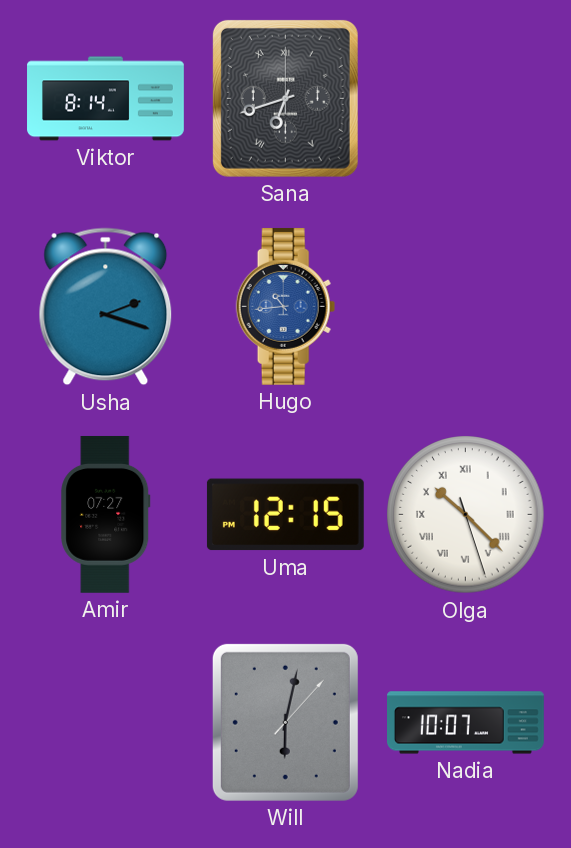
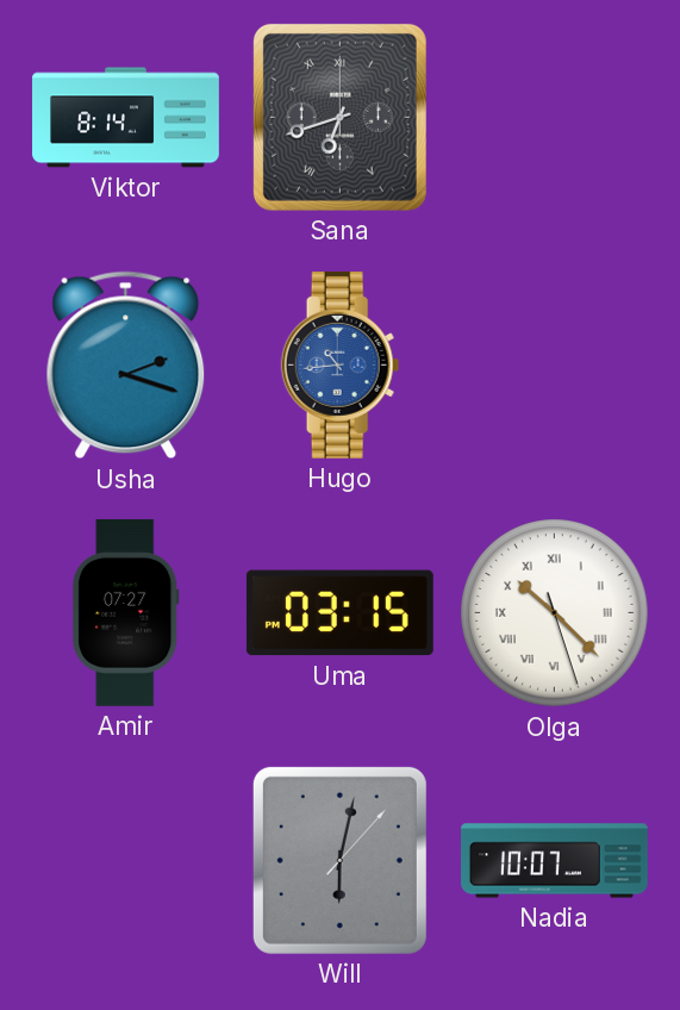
Uma: 12:15 -> 03:15
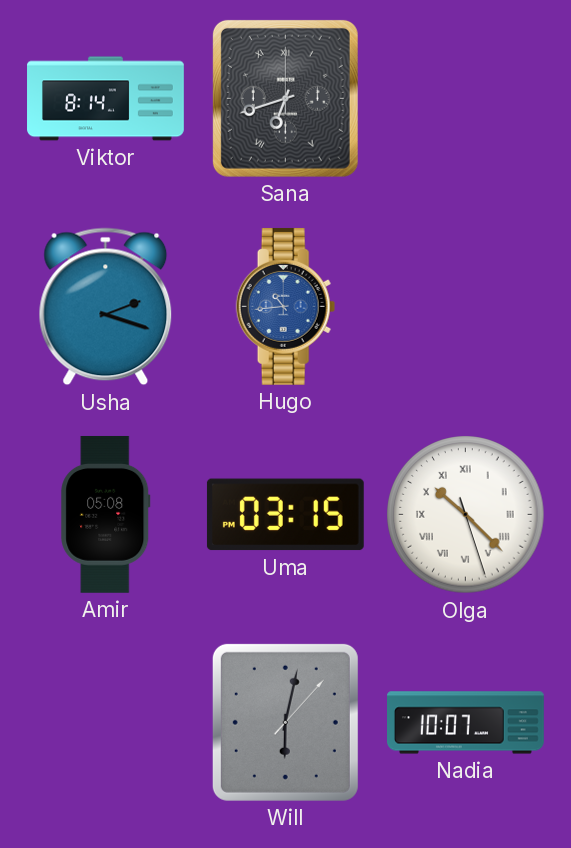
Amir: 07:27 -> 05:08
